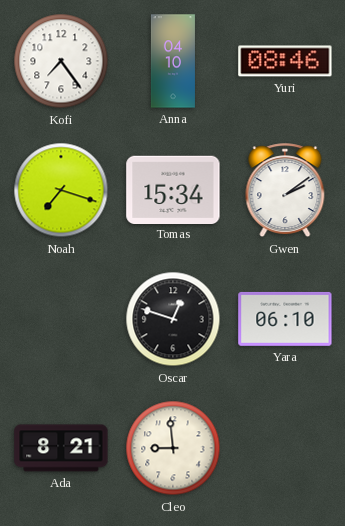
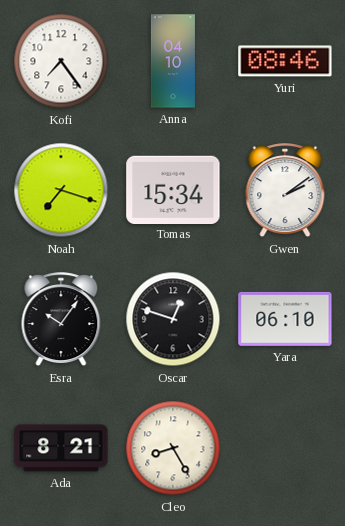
Esra: none -> 10:06
Cleo: 8:59 -> 8:25
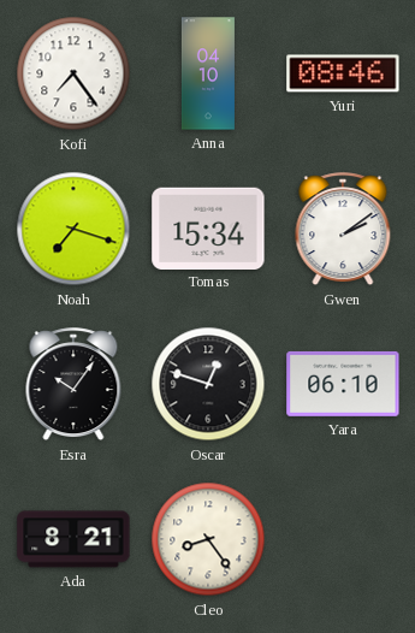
Cleo: 8:25 -> 8:24
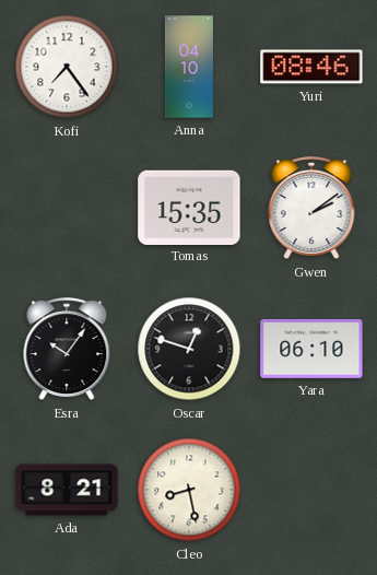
Noah: 7:18 -> none
Tomas: 15:34 -> 15:35
Cleo: 8:24 -> 8:28
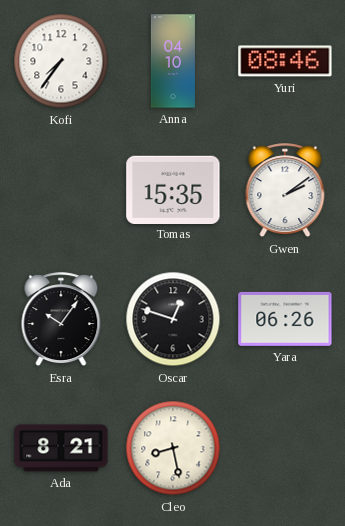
Kofi: 7:24 -> 7:36
Yara: 06:10 -> 06:26
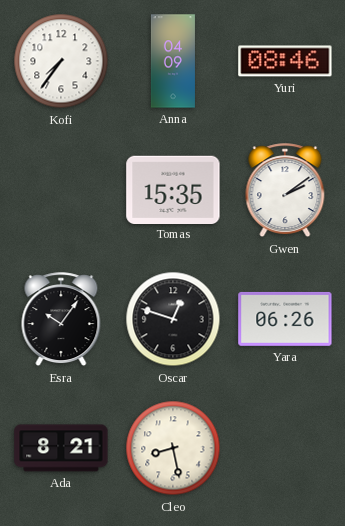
Anna: 04:10 -> 04:09
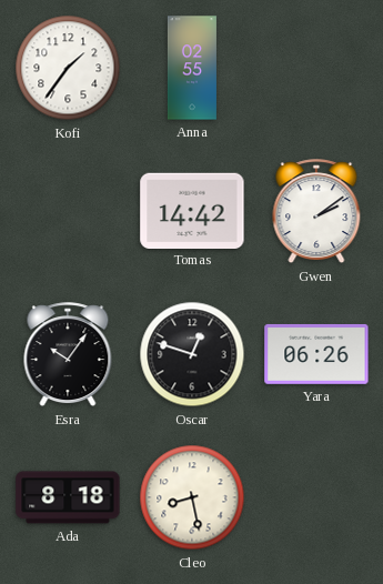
Kofi: 7:36 -> 1:36
Anna: 04:09 -> 02:55
Yuri: 08:46 -> none
Tomas: 15:35 -> 14:42
Ada: 8:21 -> 8:18
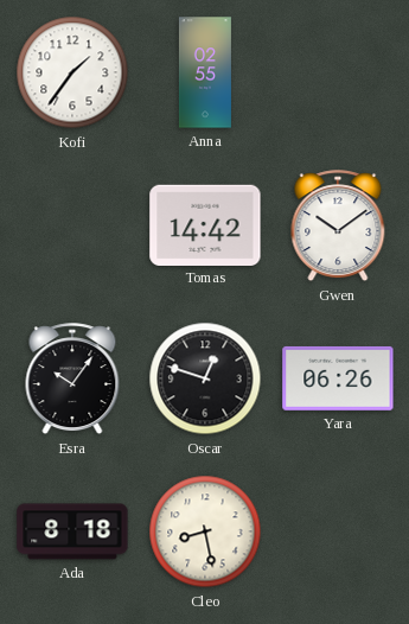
Gwen: 2:09 -> 10:09
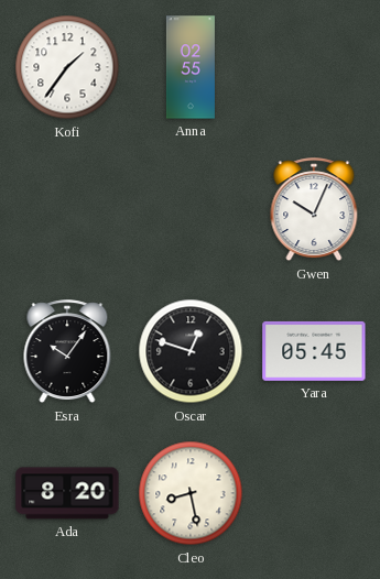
Tomas: 14:42 -> none
Gwen: 10:09 -> 10:04
Yara: 06:26 -> 05:45
Ada: 8:18 -> 8:20
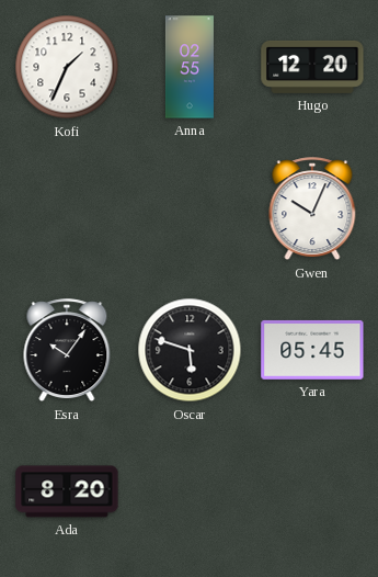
Kofi: 1:36 -> 1:34
Hugo: none -> 12:20
Oscar: 12:48 -> 5:48
Cleo: 8:28 -> none
